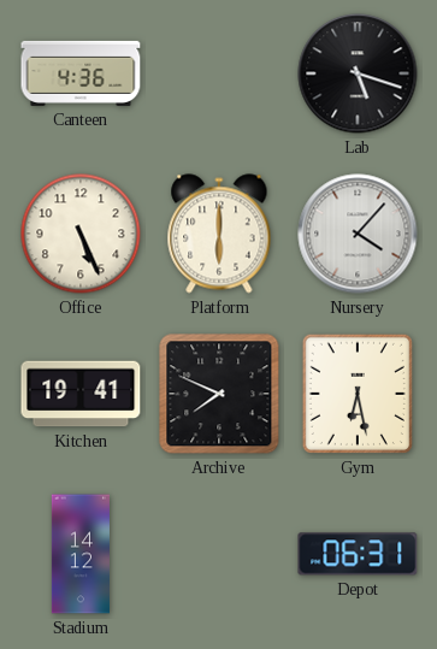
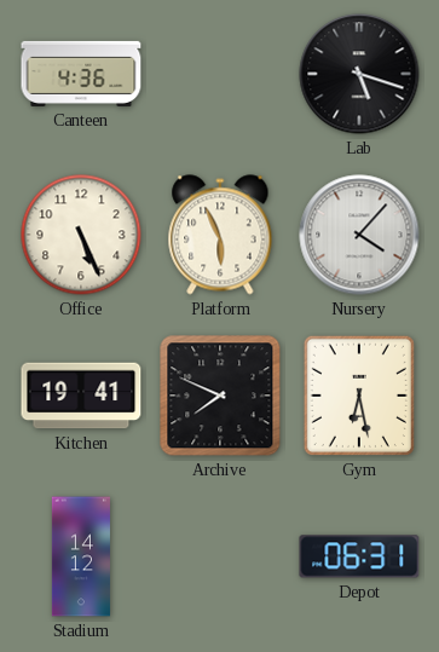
Platform: 6:00 -> 5:56
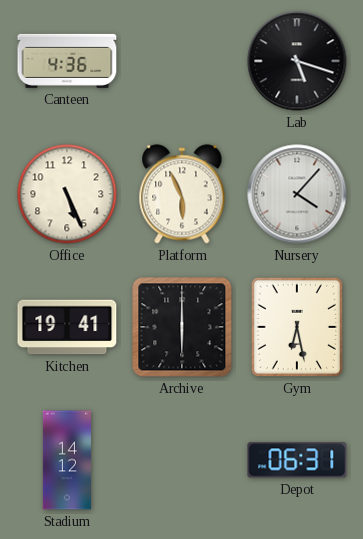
Archive: 7:49 -> 6:00
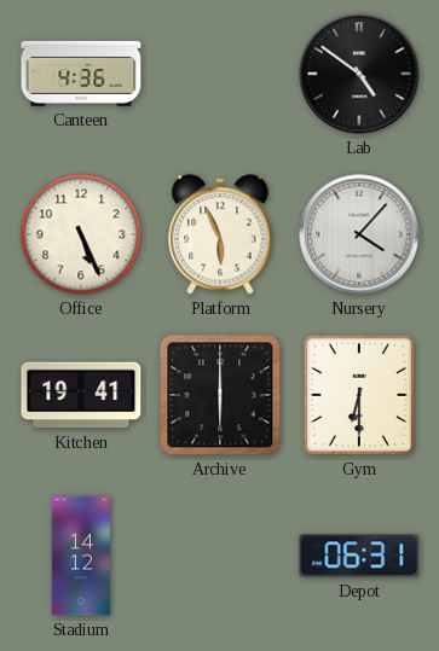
Lab: 5:18 -> 4:51
Gym: 6:28 -> 6:30
